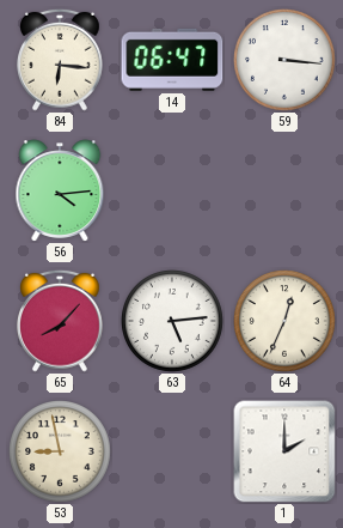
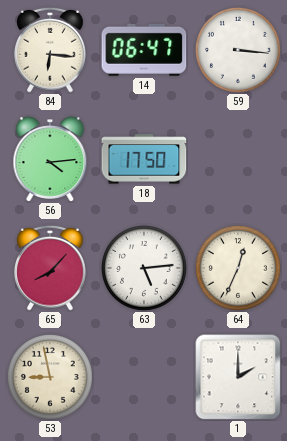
18: none -> 17:50
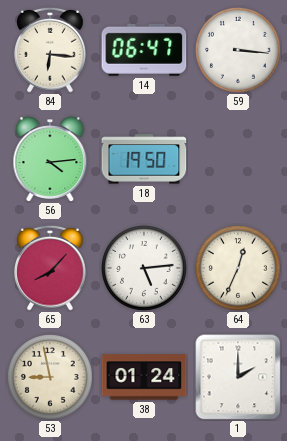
18: 17:50 -> 19:50
38: none -> 01:24
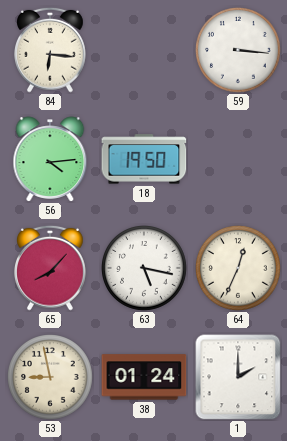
14: 06:47 -> none
63: 5:14 -> 5:17
